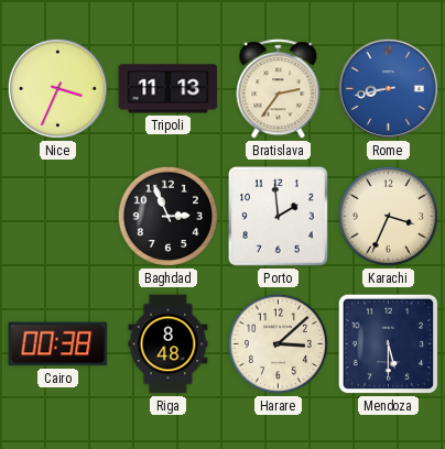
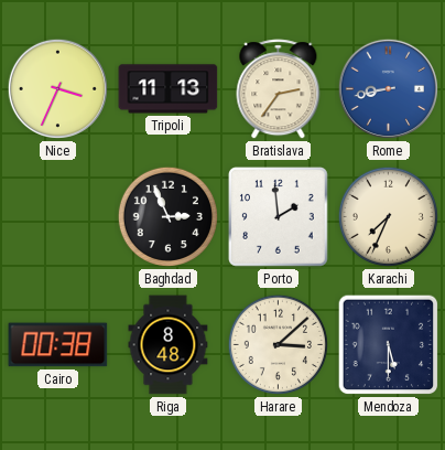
Karachi: 3:34 -> 7:34
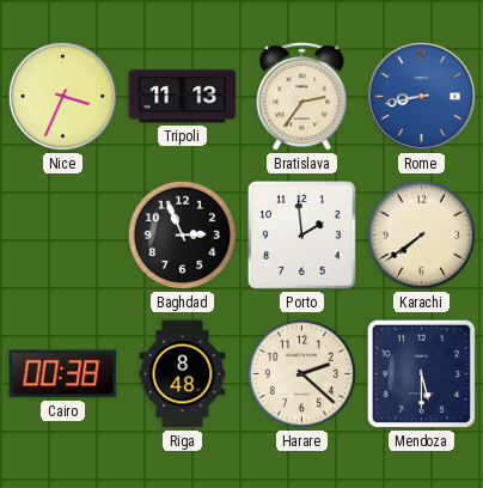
Karachi: 7:34 -> 7:39
Harare: 3:08 -> 2:22
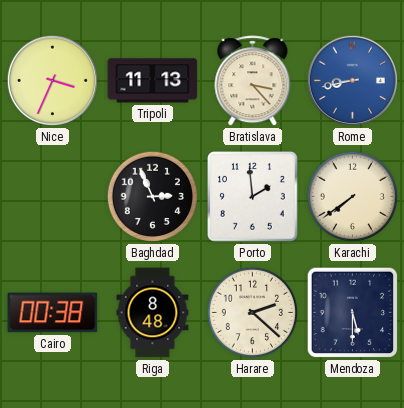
Bratislava: 2:36 -> 3:23
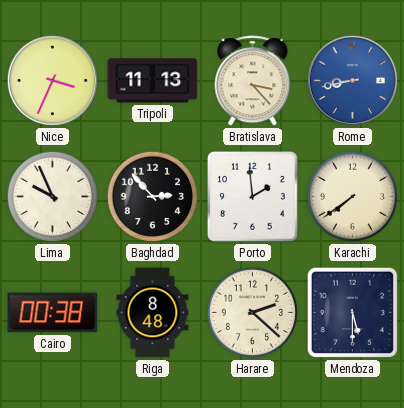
Lima: none -> 9:56
Baghdad: 2:56 -> 2:53
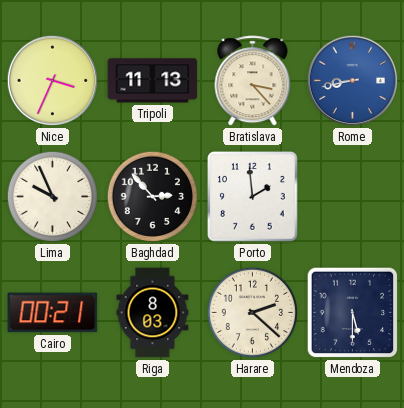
Karachi: 7:39 -> none
Cairo: 00:38 -> 00:21
Riga: 8:48 -> 8:03
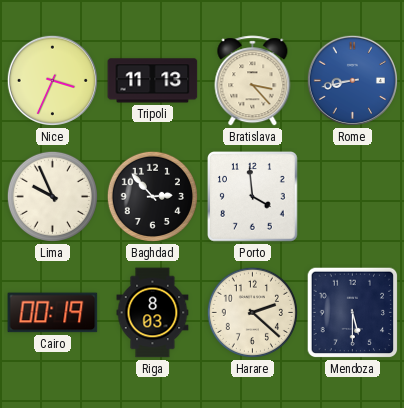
Porto: 1:59 -> 3:59
Cairo: 00:21 -> 00:19
